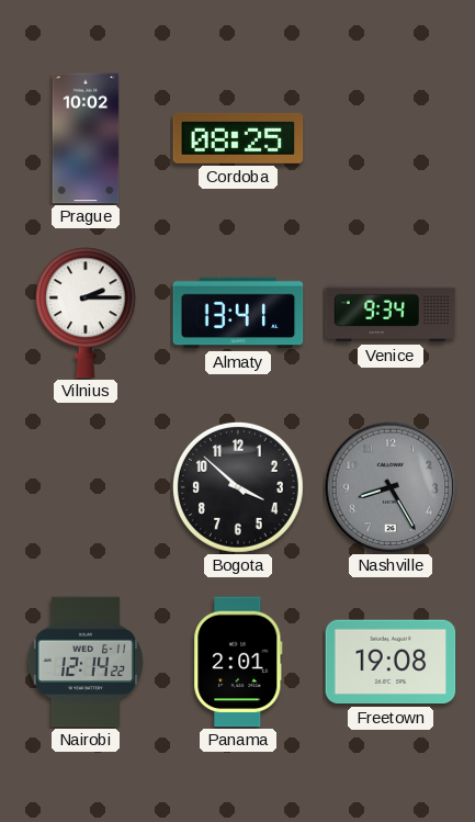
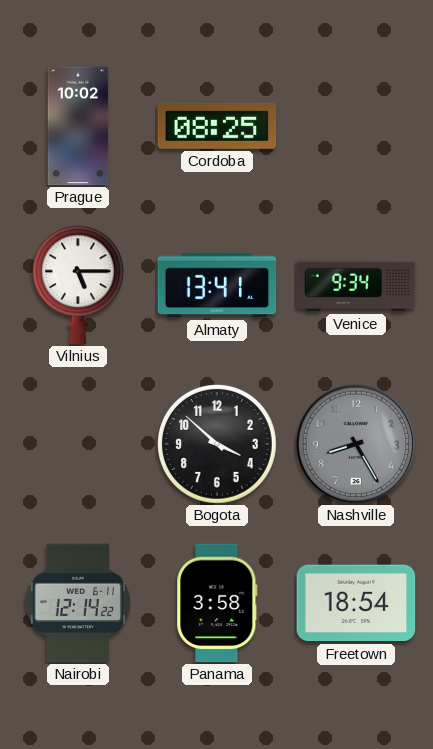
Vilnius: 2:15 -> 5:15
Panama: 2:01 -> 3:58
Freetown: 19:08 -> 18:54
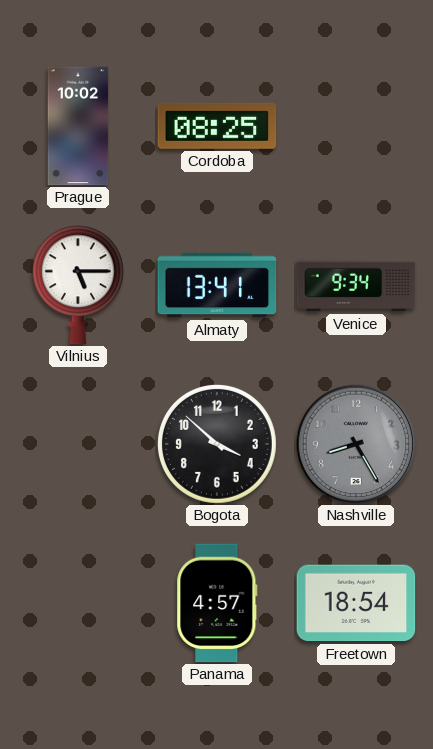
Nairobi: 12:14 -> none
Panama: 3:58 -> 4:57
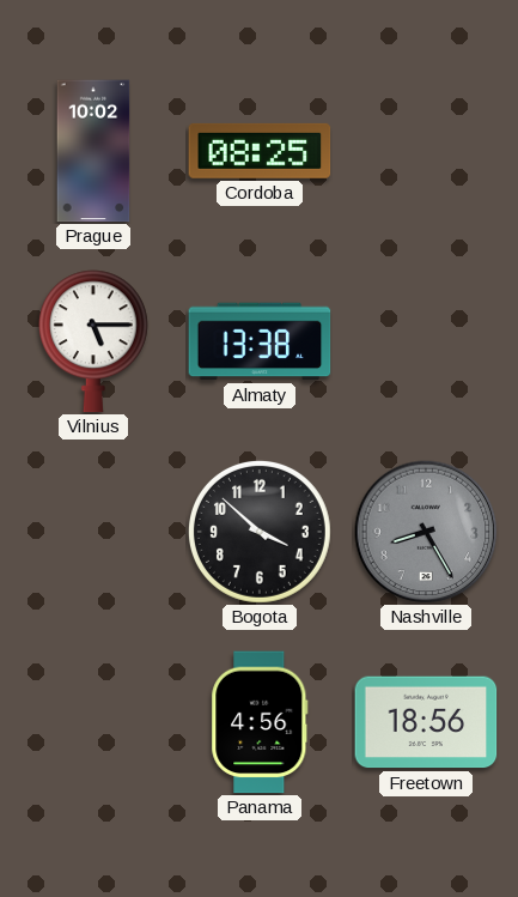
Almaty: 13:41 -> 13:38
Venice: 9:34 -> none
Panama: 4:57 -> 4:56
Freetown: 18:54 -> 18:56
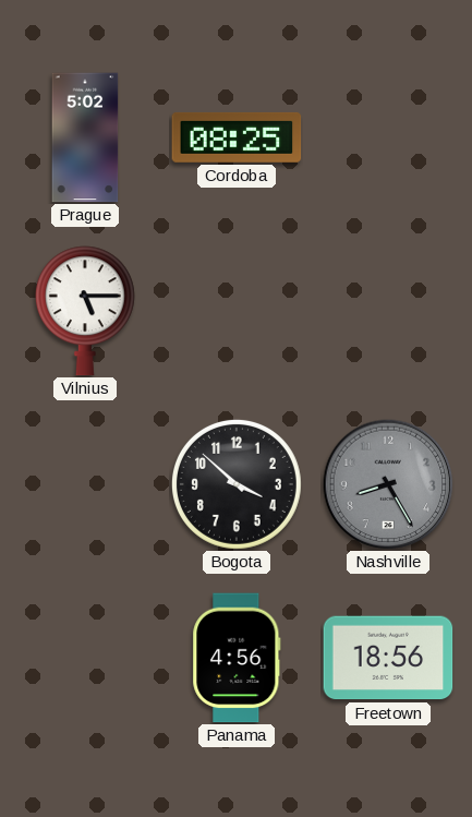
Prague: 10:02 -> 5:02
Almaty: 13:38 -> none
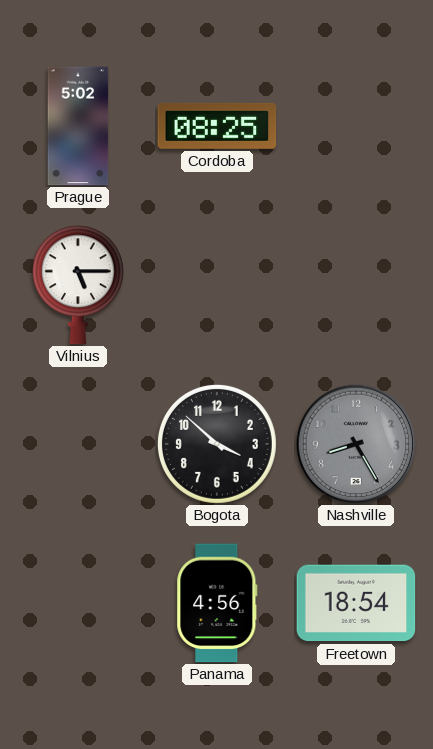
Freetown: 18:56 -> 18:54
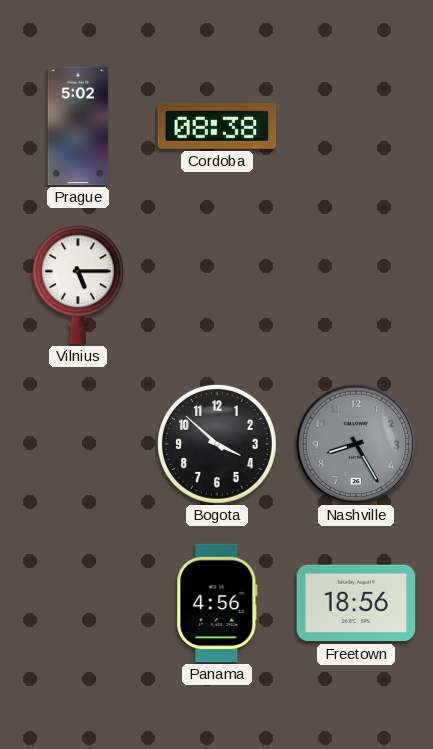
Cordoba: 08:25 -> 08:38
Freetown: 18:54 -> 18:56
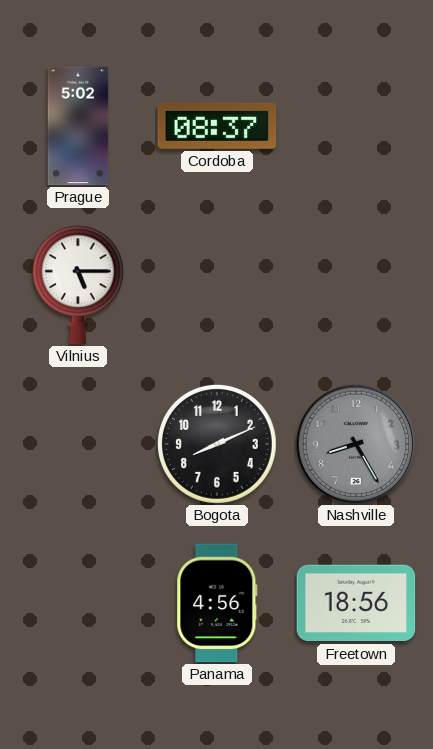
Cordoba: 08:38 -> 08:37
Bogota: 3:52 -> 8:11
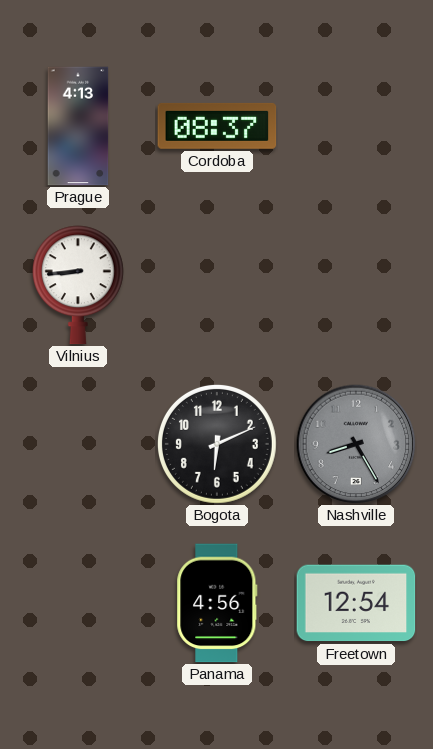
Prague: 5:02 -> 4:13
Vilnius: 5:15 -> 8:44
Bogota: 8:11 -> 6:11
Freetown: 18:56 -> 12:54
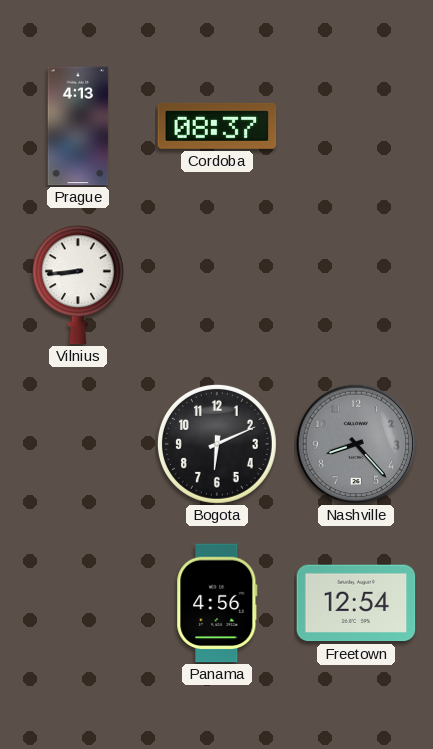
Nashville: 8:25 -> 8:23
